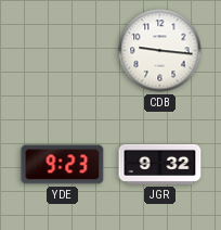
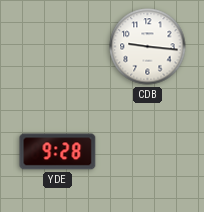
YDE: 9:23 -> 9:28
JGR: 9:32 -> none
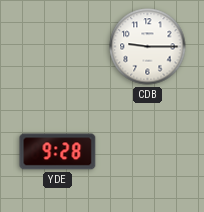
CDB: 9:16 -> 9:15
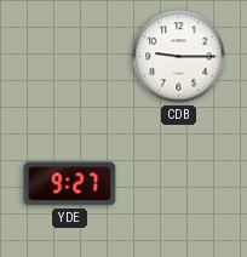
YDE: 9:28 -> 9:27
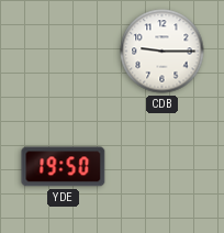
YDE: 9:27 -> 19:50
